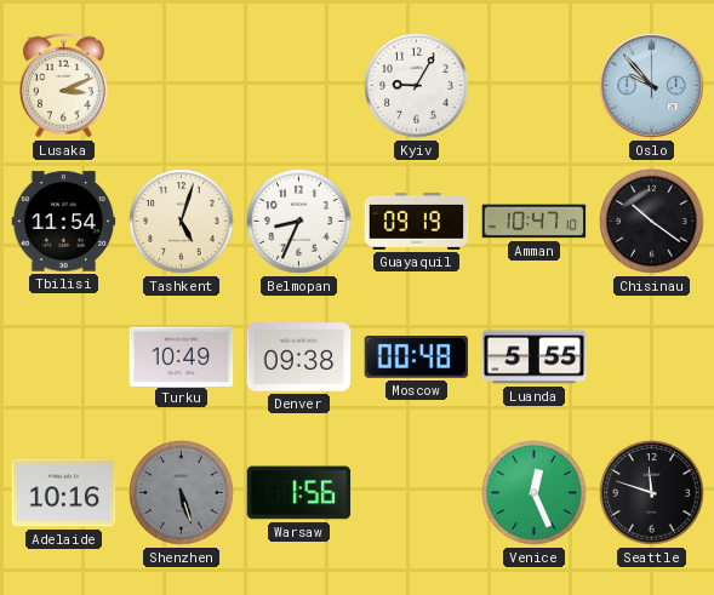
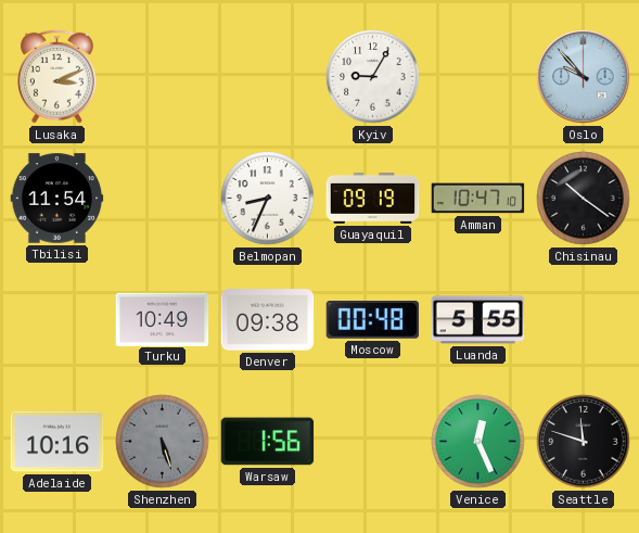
Tashkent: 5:03 -> none
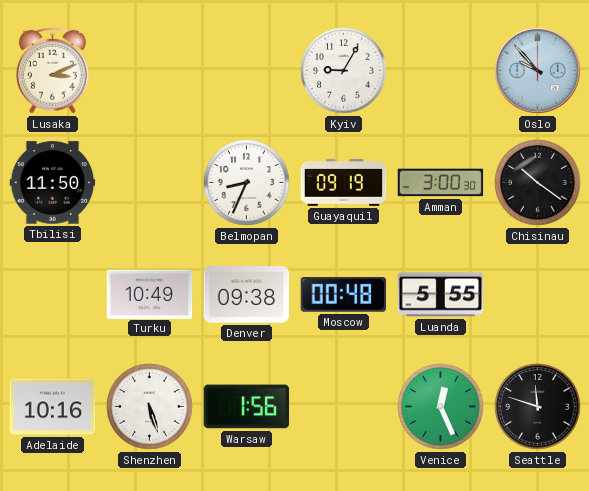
Tbilisi: 11:54 -> 11:50
Amman: 10:47 -> 3:00
Shenzhen dial: grey -> white
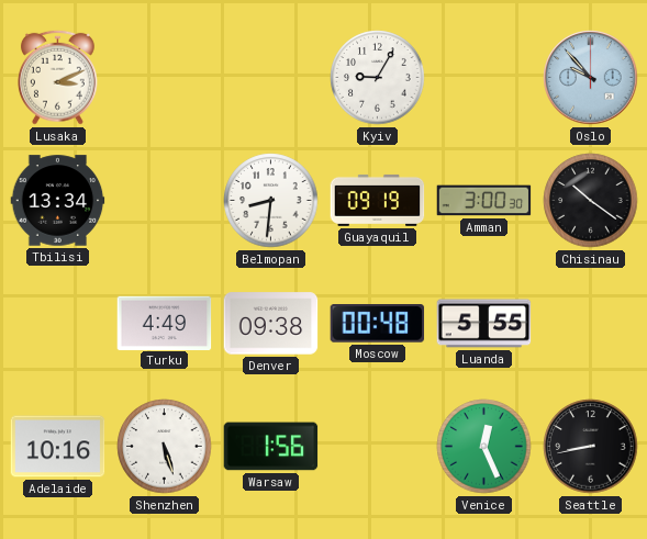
Tbilisi: 11:50 -> 13:34
Belmopan: 8:34 -> 8:31
Turku: 10:49 -> 4:49
Seattle: 11:48 -> 8:43
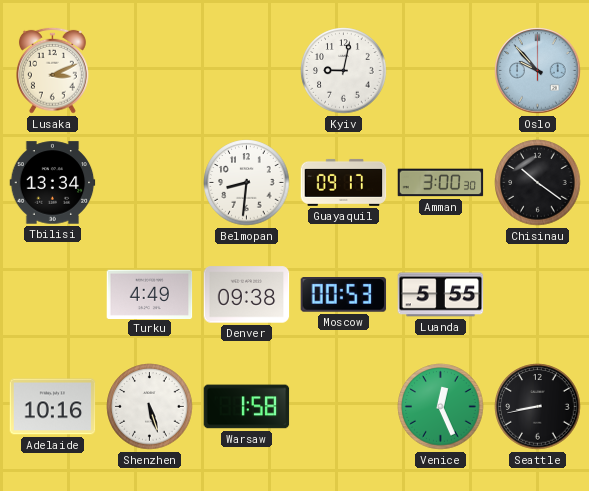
Kyiv: 9:05 -> 9:02
Guayaquil: 09:19 -> 09:17
Moscow: 00:48 -> 00:53
Warsaw: 1:56 -> 1:58
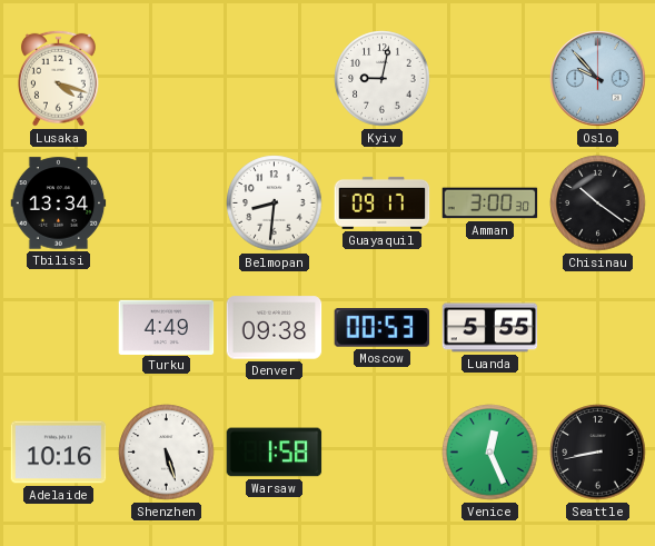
Lusaka: 3:11 -> 4:18
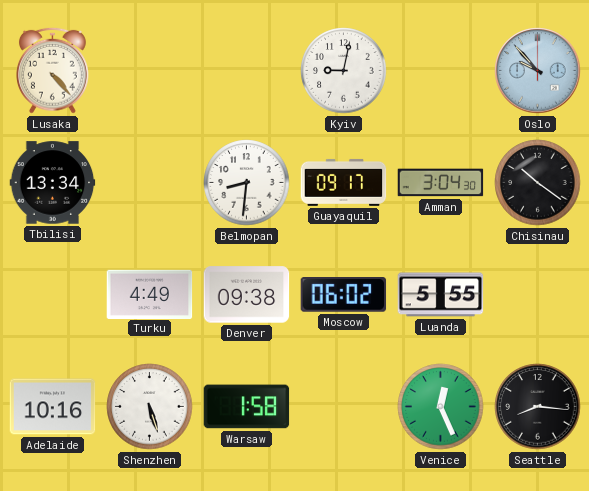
Lusaka: 4:18 -> 4:23
Amman: 3:00 -> 3:04
Moscow: 00:53 -> 06:02
Seattle: 8:43 -> 8:16
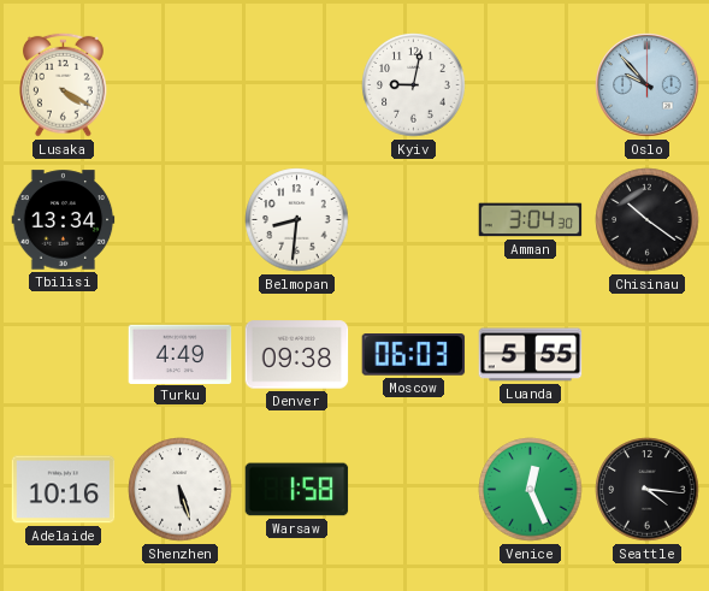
Lusaka: 4:23 -> 4:20
Guayaquil: 09:17 -> none
Moscow: 06:02 -> 06:03
Seattle: 8:16 -> 4:16
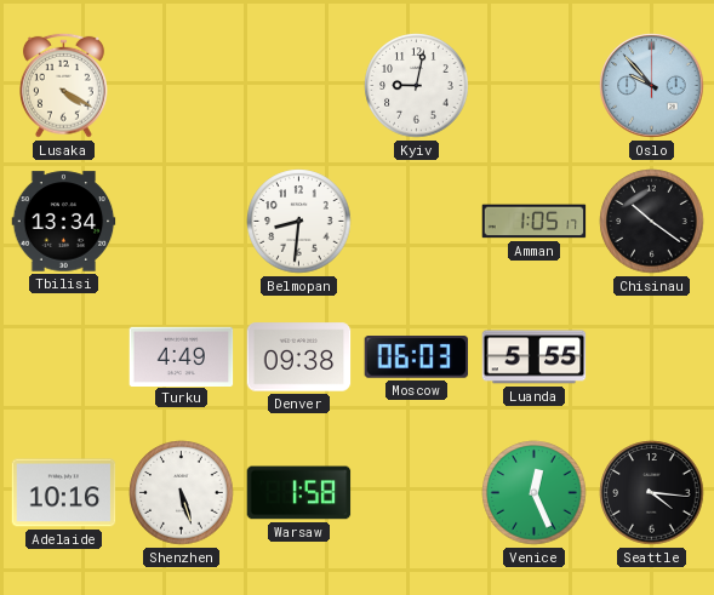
Amman: 3:04 -> 1:05
